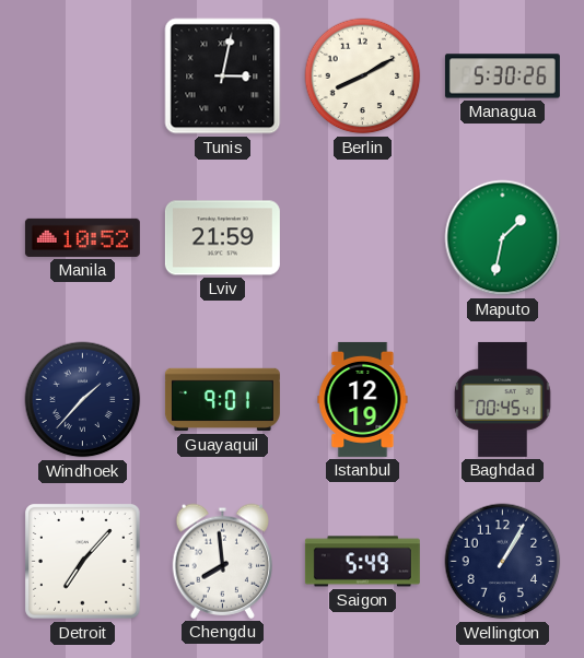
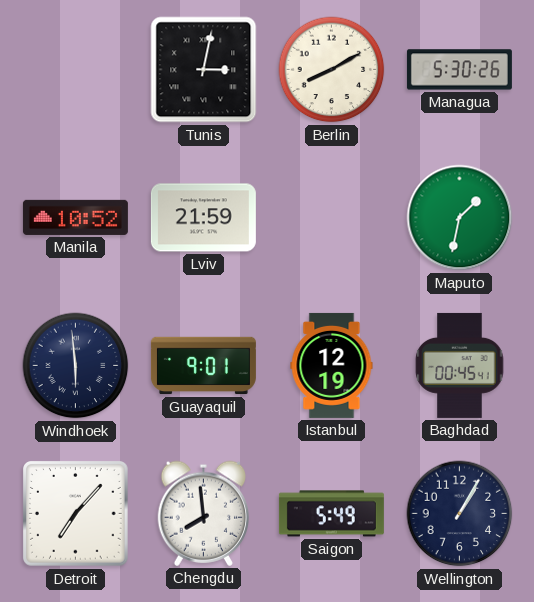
Windhoek: 1:37 -> 5:59
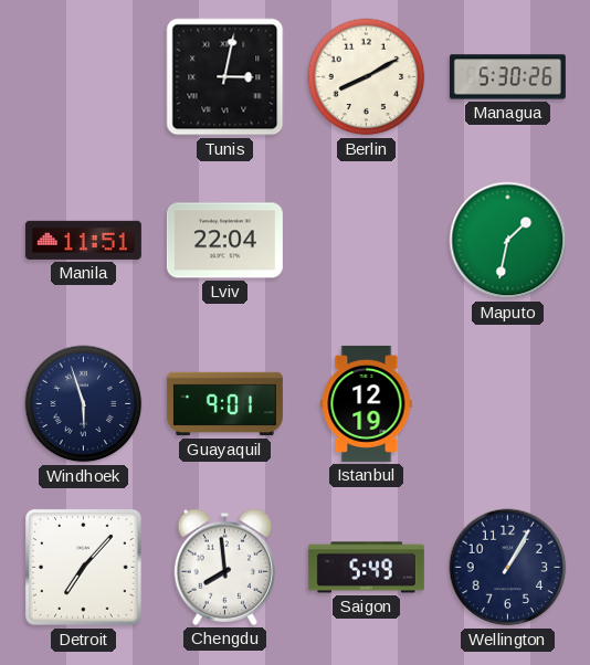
Manila: 10:52 -> 11:51
Lviv: 21:59 -> 22:04
Windhoek: 5:59 -> 5:57
Baghdad: 00:45 -> none
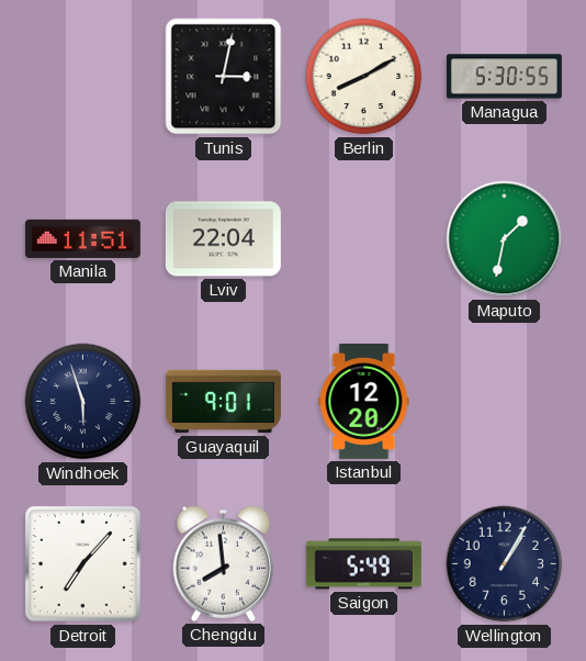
Managua: 5:30:26 -> 5:30:55
Istanbul: 12:19 -> 12:20
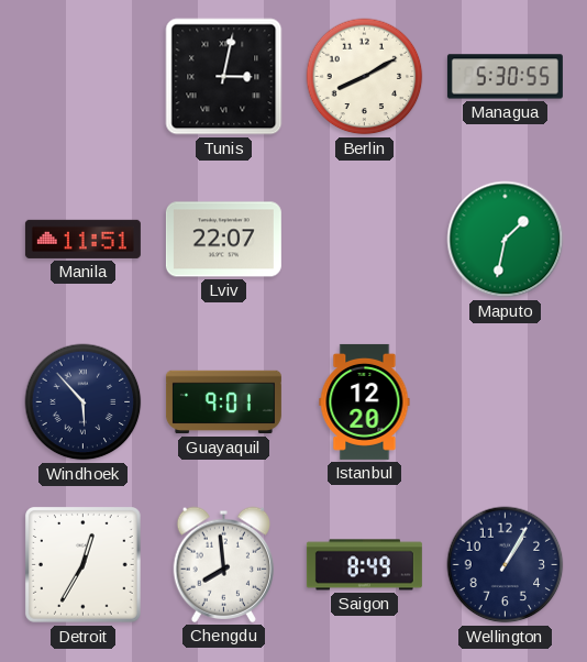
Lviv: 22:04 -> 22:07
Windhoek: 5:57 -> 5:53
Detroit: 7:07 -> 12:35
Saigon: 5:49 -> 8:49
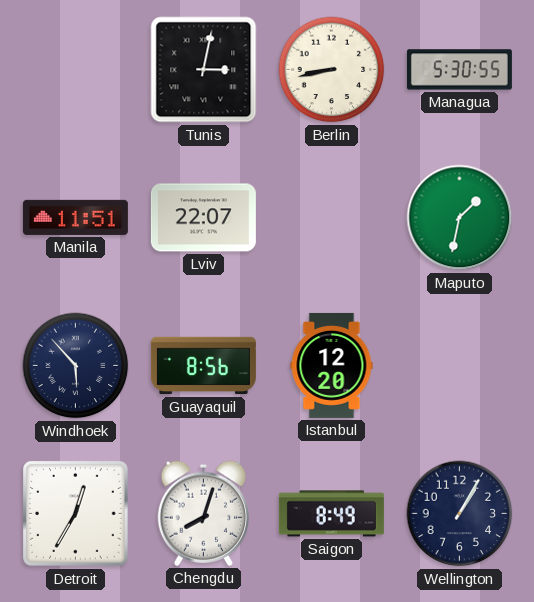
Berlin: 8:10 -> 8:43
Guayaquil: 9:01 -> 8:56
Chengdu: 7:59 -> 8:03
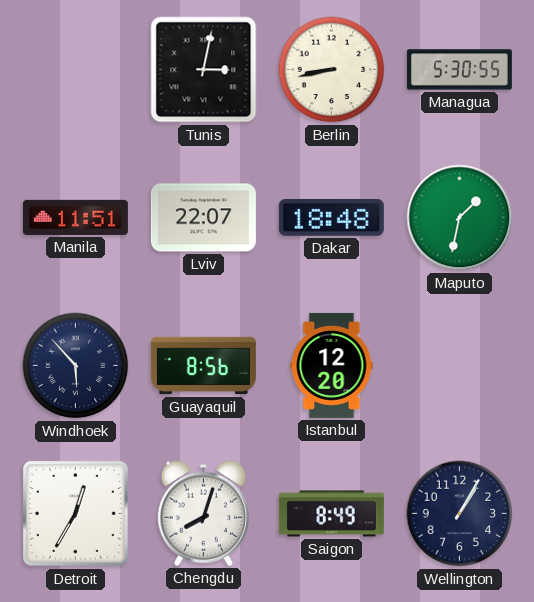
Dakar: none -> 18:48
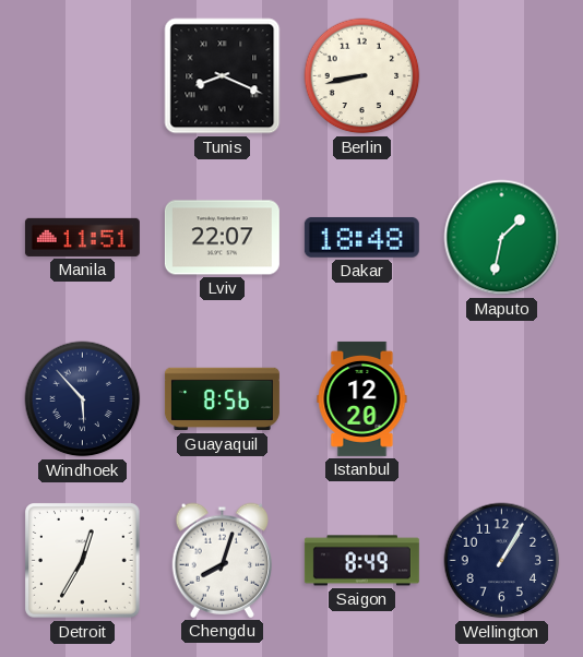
Tunis: 3:02 -> 8:19
Managua: 5:30 -> none
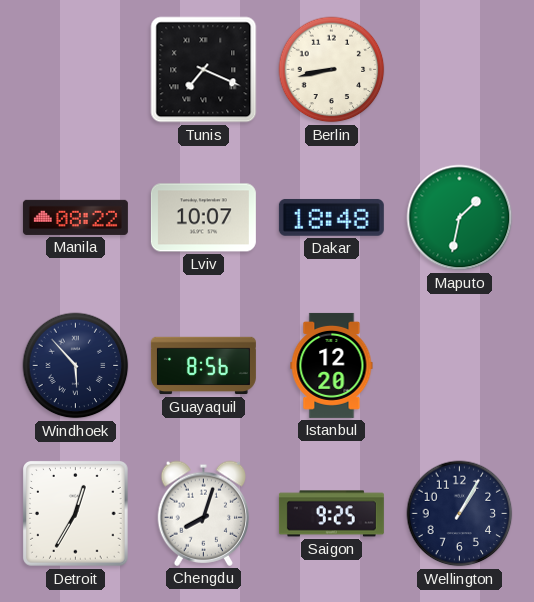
Tunis: 8:19 -> 7:19
Manila: 11:51 -> 08:22
Lviv: 22:07 -> 10:07
Saigon: 8:49 -> 9:25
